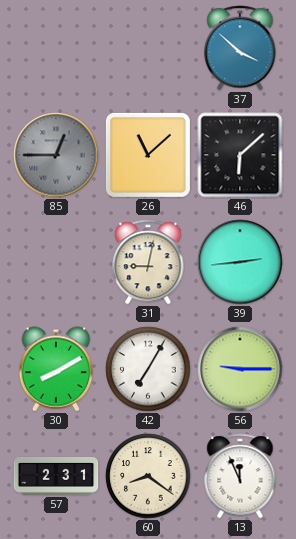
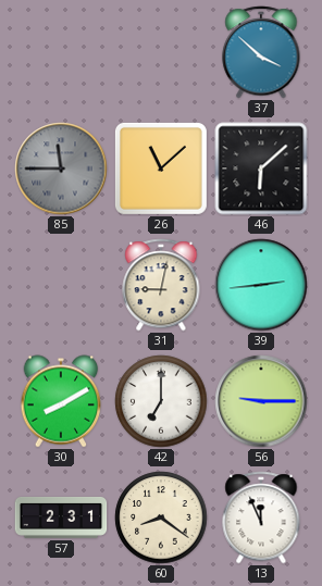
85: 12:45 -> 11:45
42: 7:05 -> 7:00
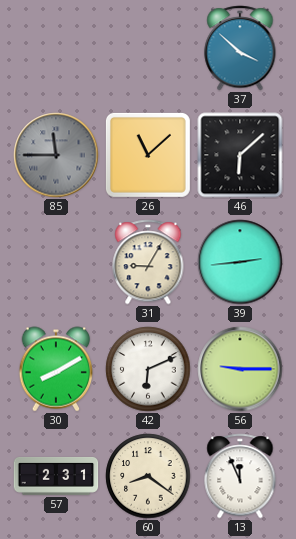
31: 9:02 -> 9:05
42: 7:00 -> 6:11
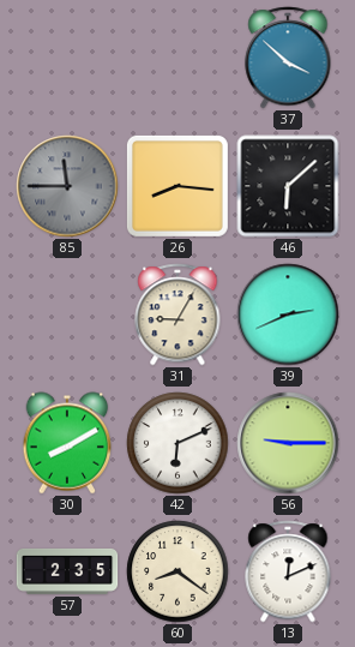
26: 11:08 -> 8:16
39: 2:44 -> 2:41
57: 2:31 -> 2:35
13: 11:56 -> 12:11
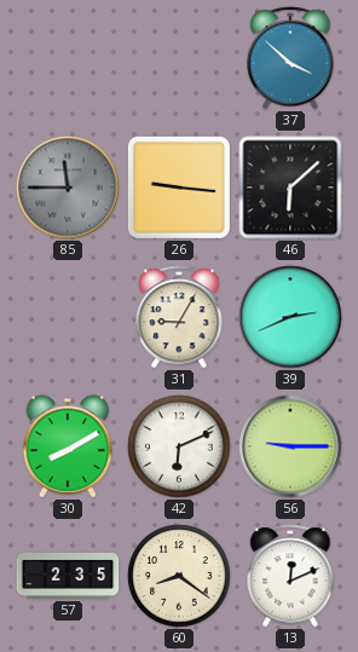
26: 8:16 -> 9:16
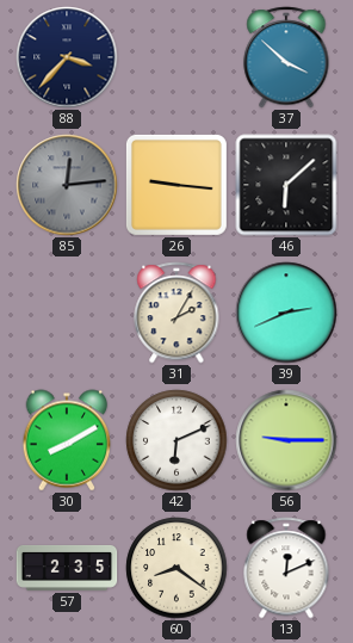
88: none -> 3:37
85: 11:45 -> 12:14
31: 9:05 -> 2:05
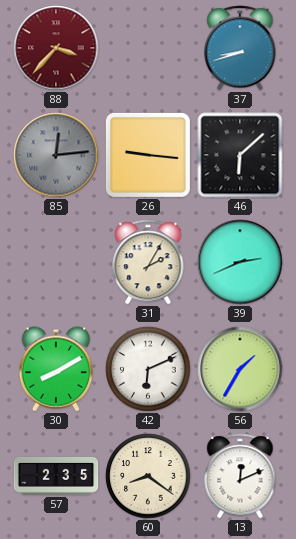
88 dial: navy -> burgundy
37: 3:52 -> 8:42
56: 9:15 -> 1:35
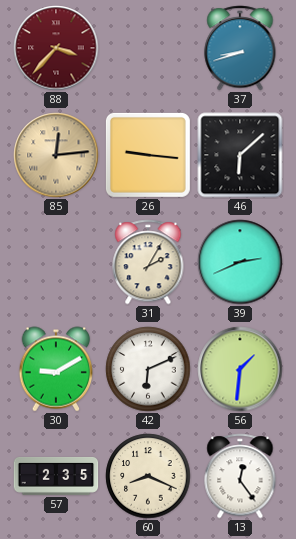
85 dial: grey -> champagne
30: 8:10 -> 9:10
56: 1:35 -> 1:31
60: 8:21 -> 8:19
13: 12:11 -> 12:24
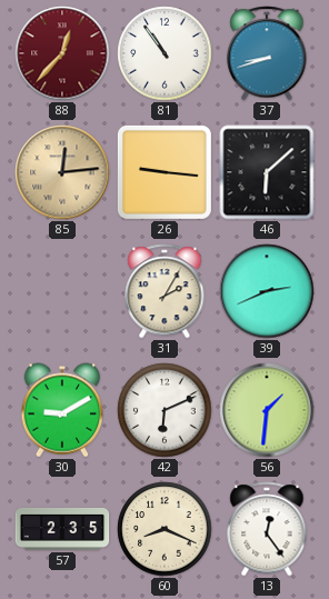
88: 3:37 -> 12:37
81: none -> 10:54
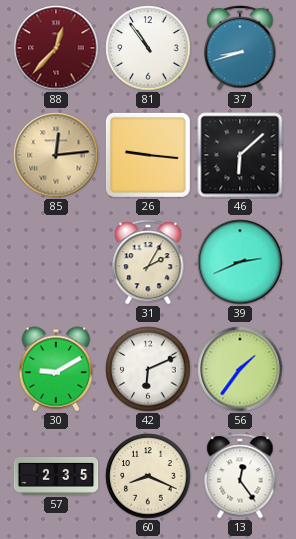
56: 1:31 -> 1:36
